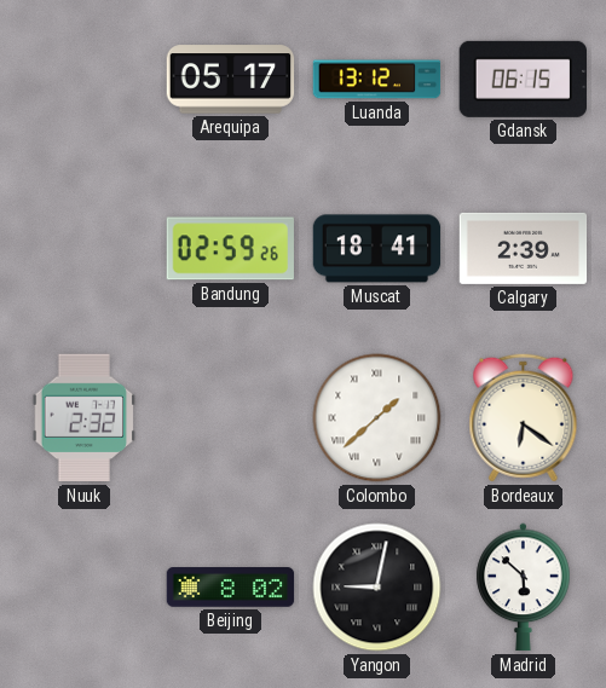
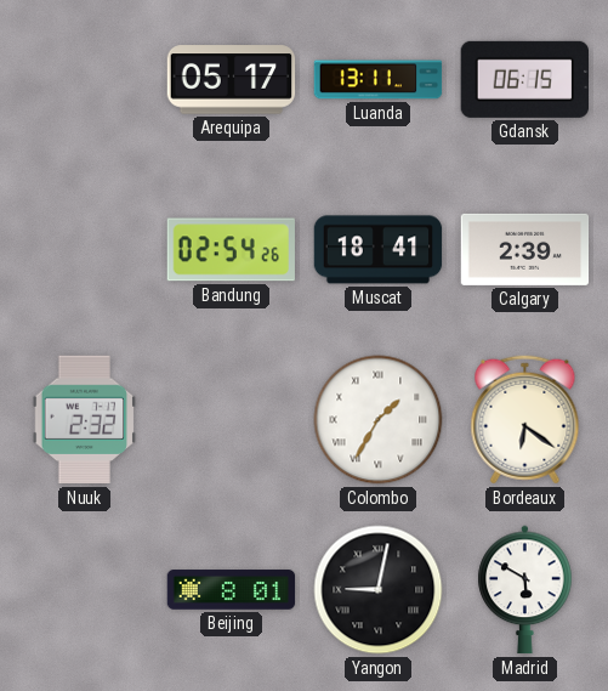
Luanda: 13:12 -> 13:11
Bandung: 02:59 -> 02:54
Colombo: 1:38 -> 1:35
Beijing: 8:02 -> 8:01
Madrid: 5:52 -> 5:50
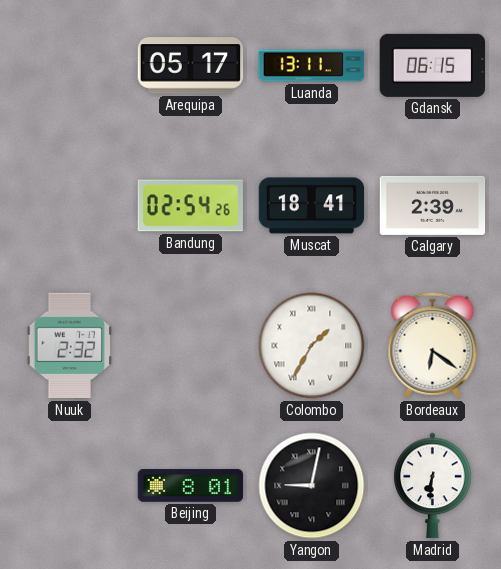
Madrid: 5:50 -> 6:31
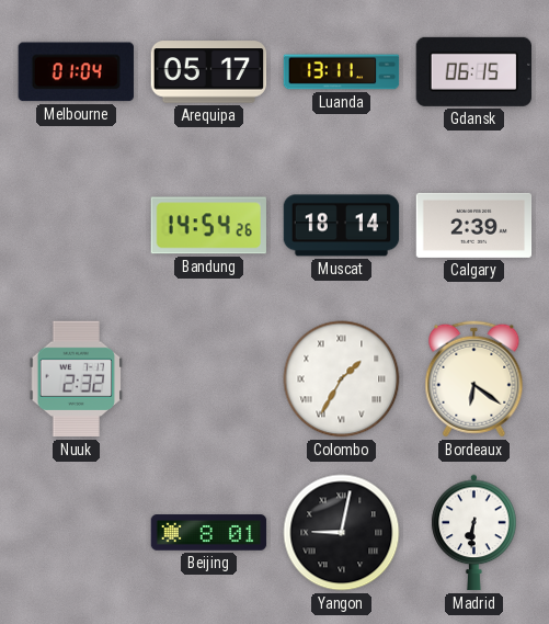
Melbourne: none -> 01:04
Bandung: 02:54 -> 14:54
Muscat: 18:41 -> 18:14
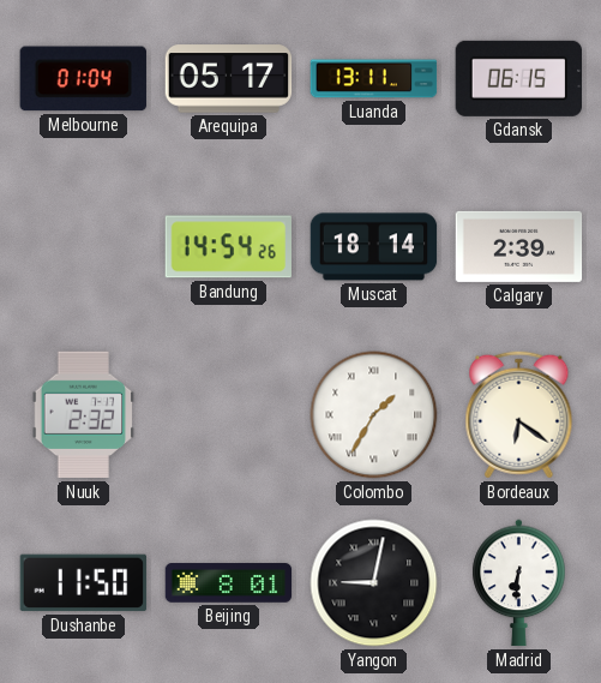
Dushanbe: none -> 11:50
